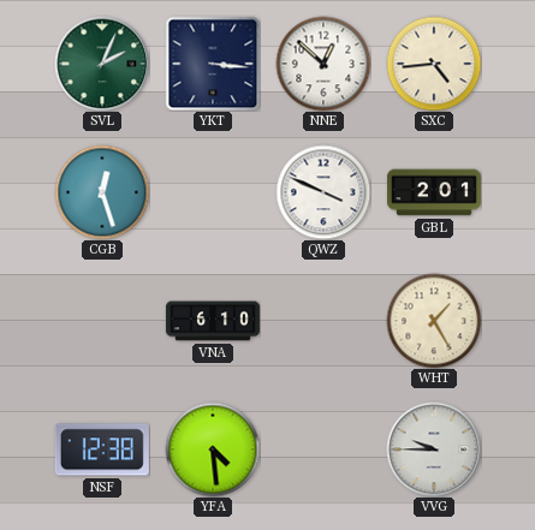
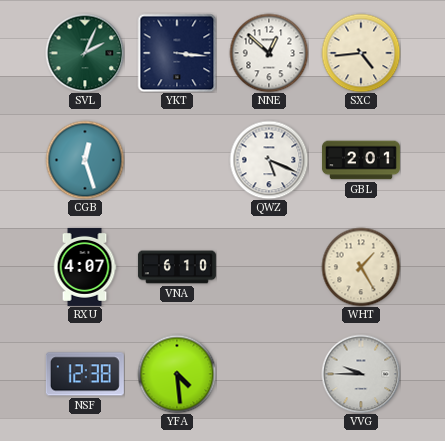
QWZ: 3:49 -> 5:19
RXU: none -> 4:07
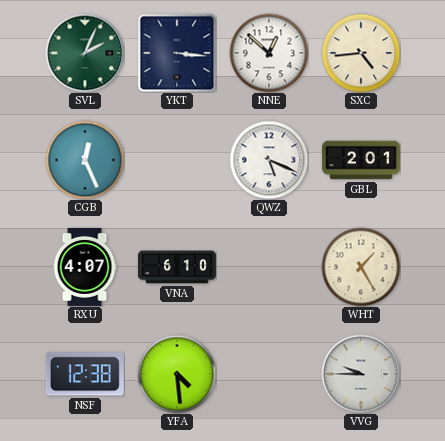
CGB: 12:27 -> 12:26
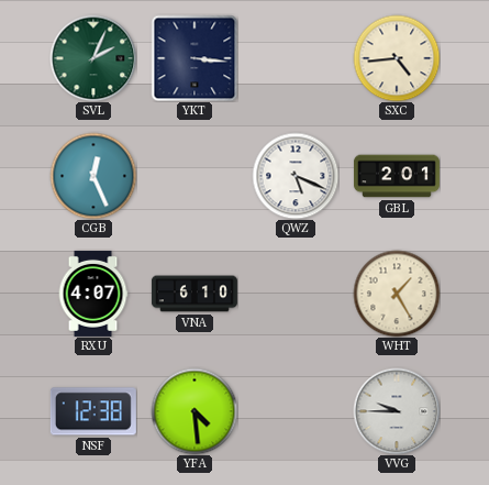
NNE: 12:52 -> none
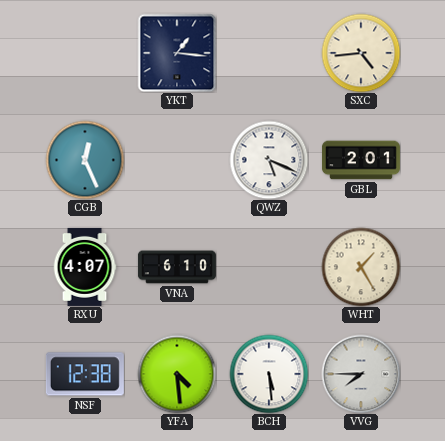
SVL: 2:04 -> none
YKT: 3:16 -> 1:16
BCH: none -> 5:29
VVG: 9:45 -> 7:45
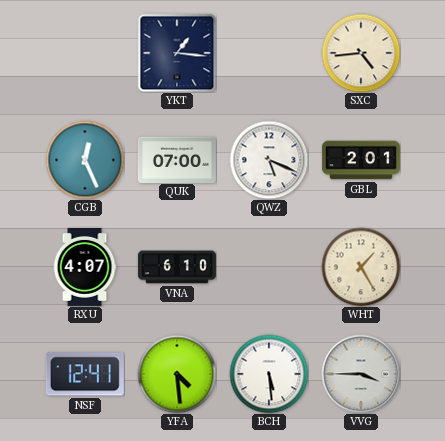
QUK: none -> 07:00
NSF: 12:38 -> 12:41
VVG: 7:45 -> 3:45
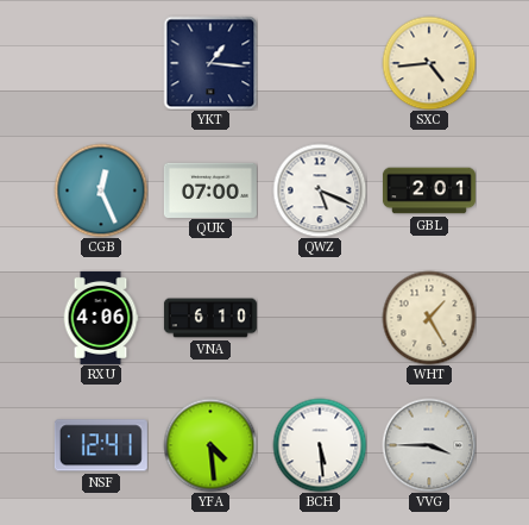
RXU: 4:07 -> 4:06
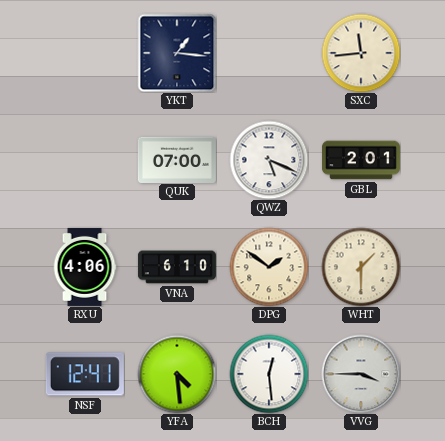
SXC: 4:44 -> 11:44
CGB: 12:26 -> none
DPG: none -> 1:51
WHT: 1:25 -> 1:30
BCH: 5:29 -> 12:29
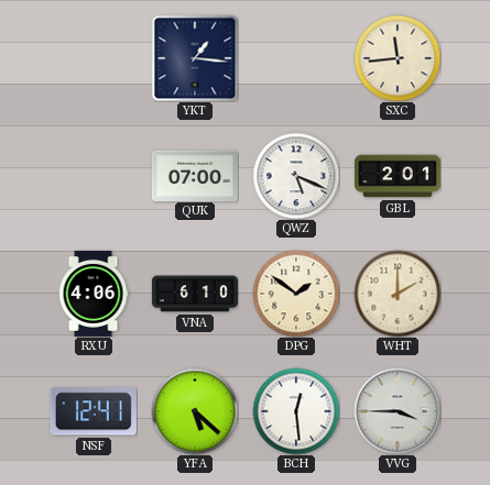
WHT: 1:30 -> 2:00
YFA: 4:29 -> 5:22
